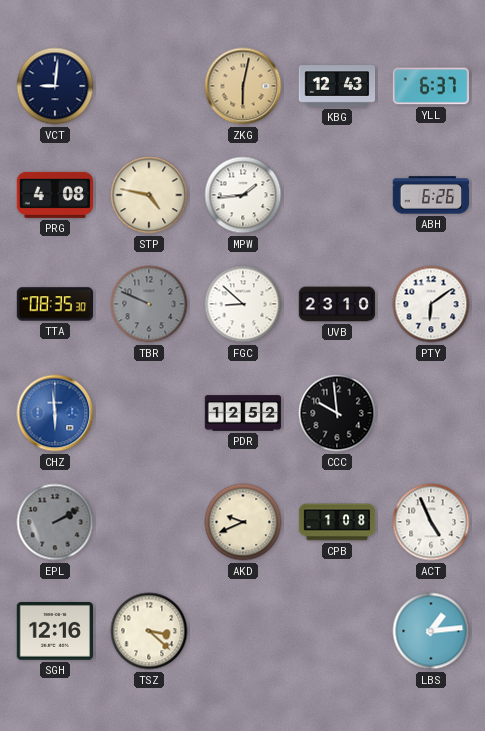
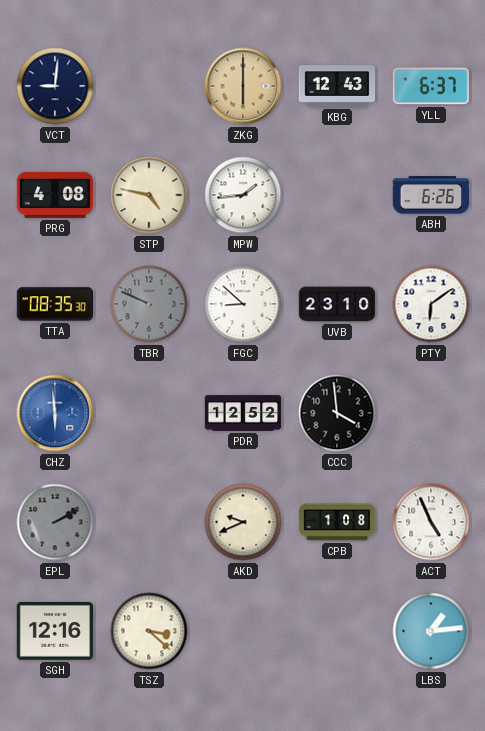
ZKG: 6:02 -> 6:00
CCC: 9:59 -> 3:59
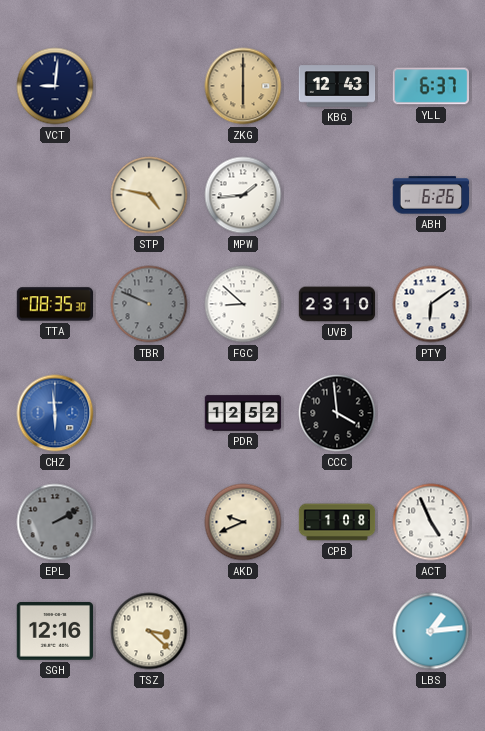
PRG: 4:08 -> none
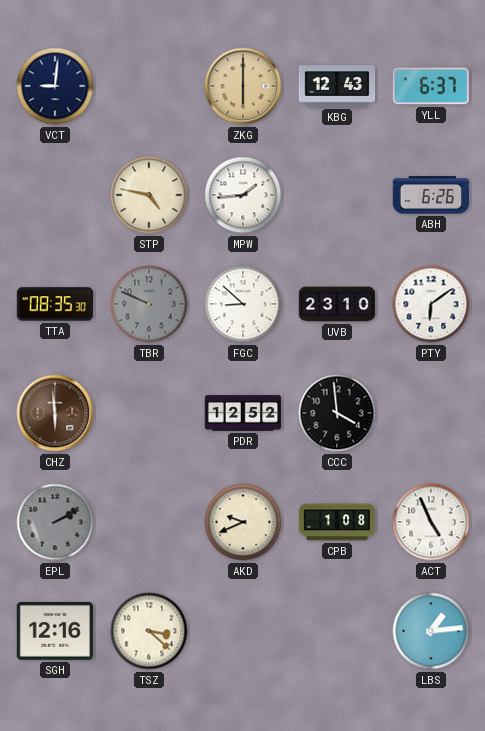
CHZ dial: blue -> brown
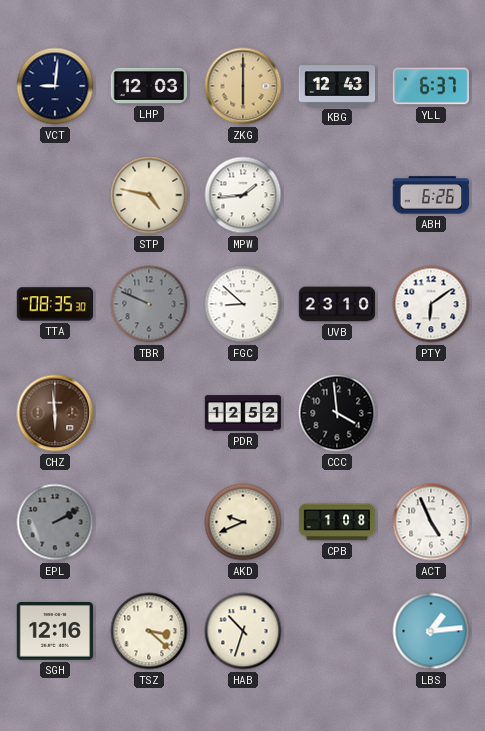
LHP: none -> 12:03
HAB: none -> 10:33
